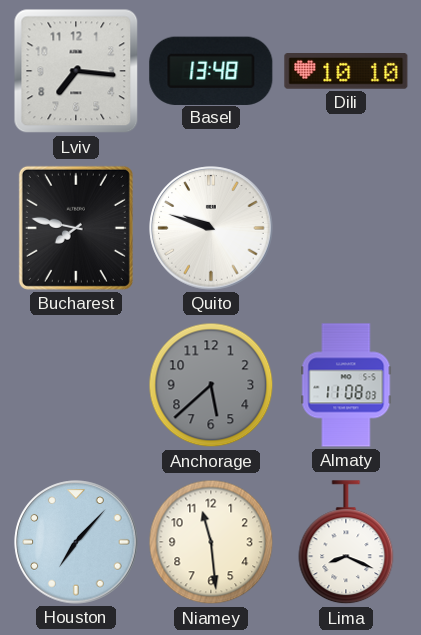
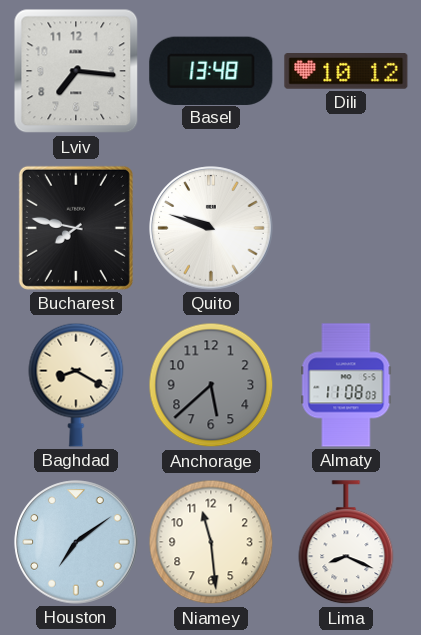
Dili: 10:10 -> 10:12
Baghdad: none -> 8:20
Houston: 7:07 -> 7:09
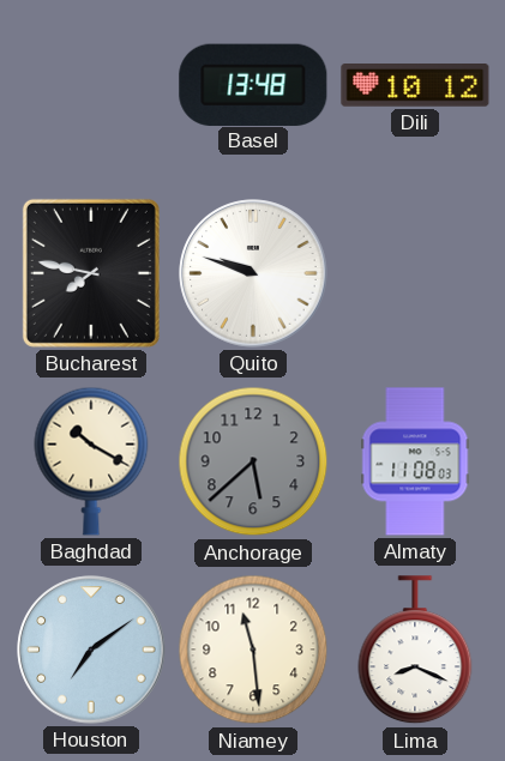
Lviv: 7:16 -> none
Baghdad: 8:20 -> 10:20
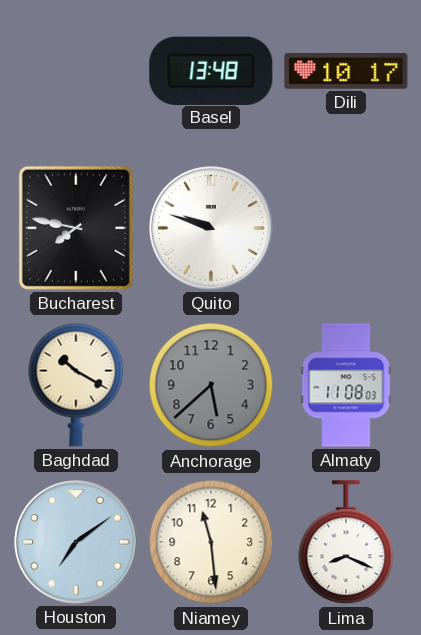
Dili: 10:12 -> 10:17
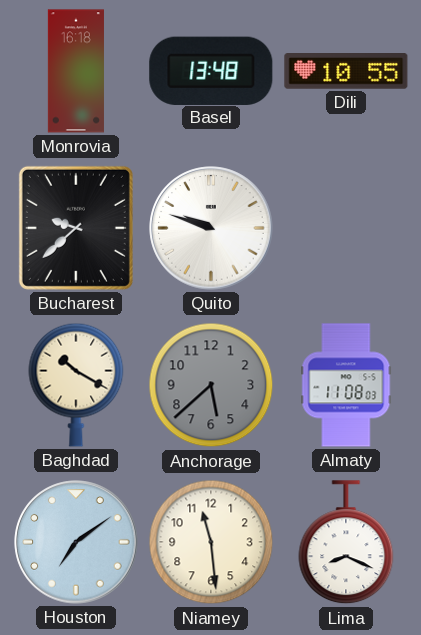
Monrovia: none -> 16:18
Dili: 10:17 -> 10:55
Bucharest: 7:47 -> 9:38
